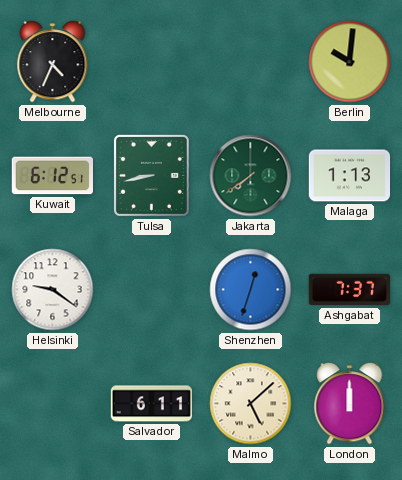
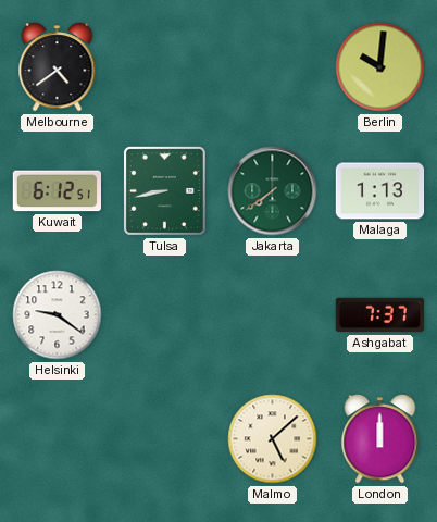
Melbourne: 4:34 -> 4:39
Shenzhen: 12:33 -> none
Salvador: 6:11 -> none
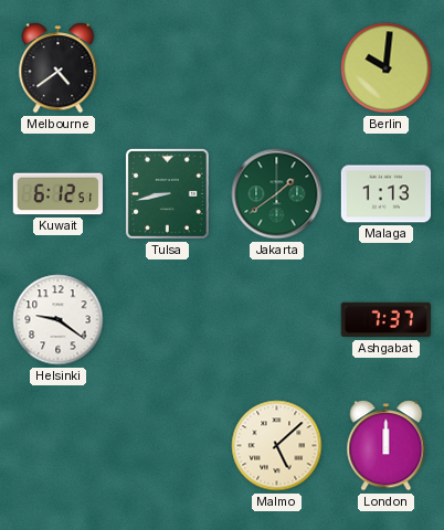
Jakarta: 7:39 -> 1:39
